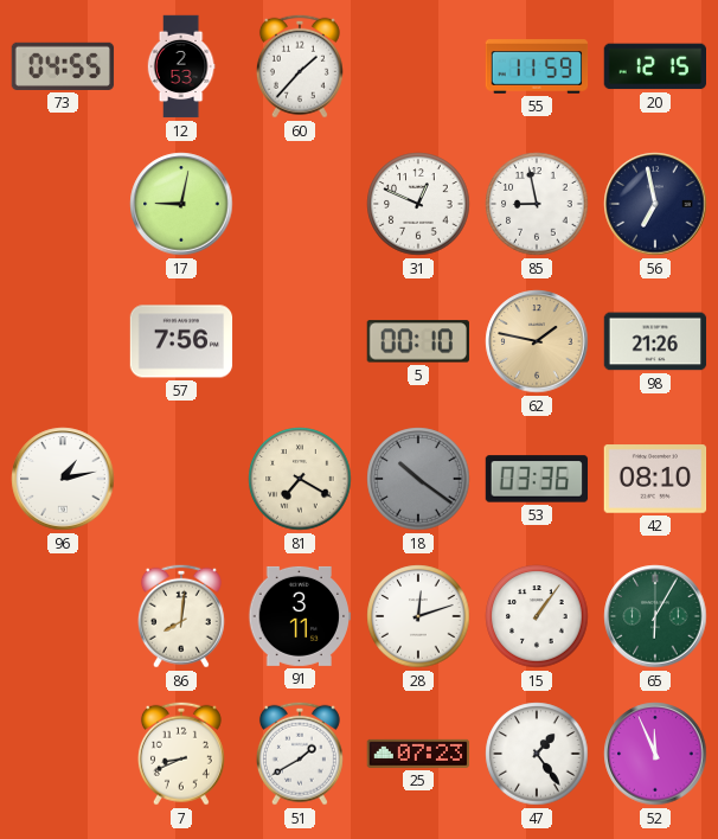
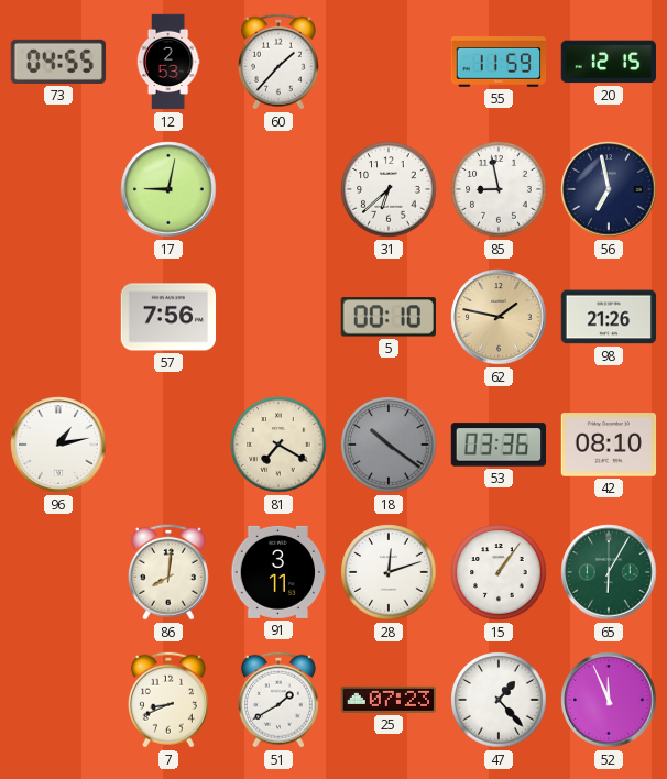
31: 12:49 -> 6:38
47: 1:24 -> 1:23
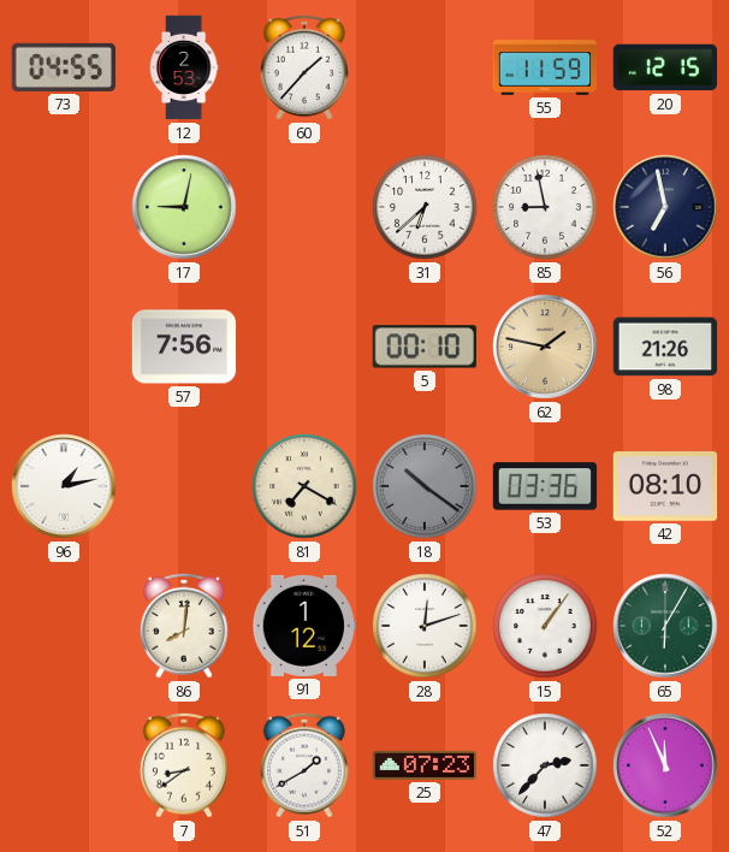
91: 3:11 -> 1:12
7: 8:41 -> 8:39
47: 1:23 -> 2:37
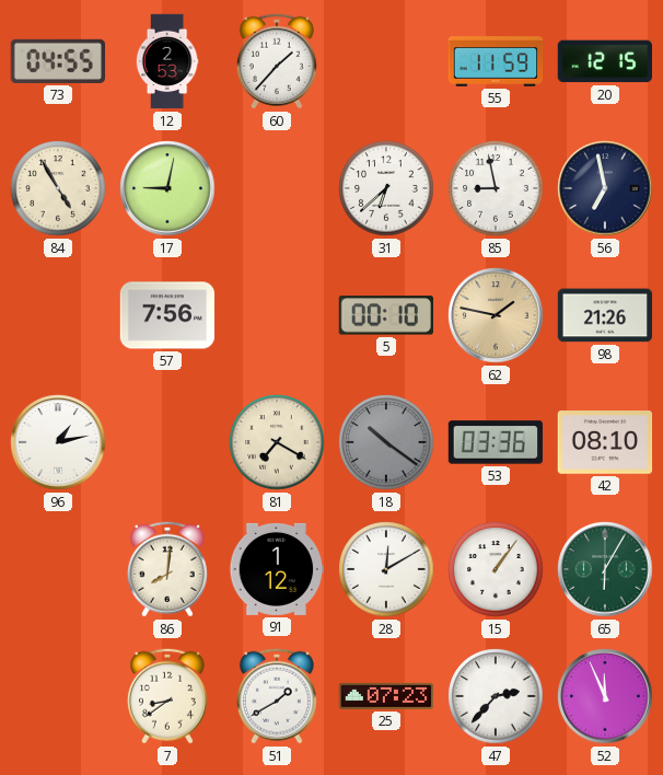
84: none -> 4:55
28: 12:12 -> 12:10
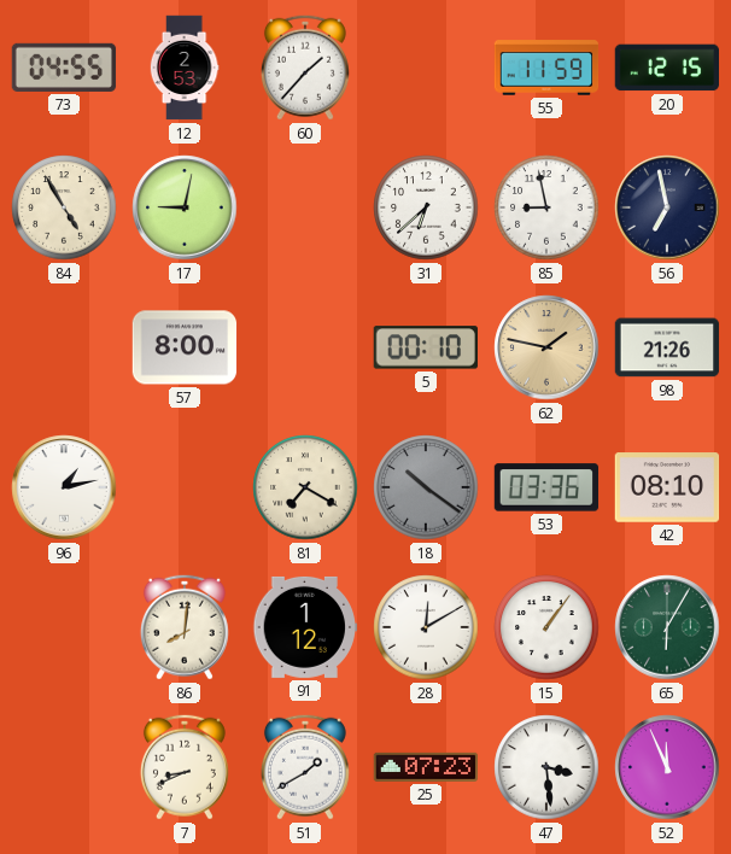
57: 7:56 -> 8:00
7: 8:39 -> 8:41
47: 2:37 -> 3:29
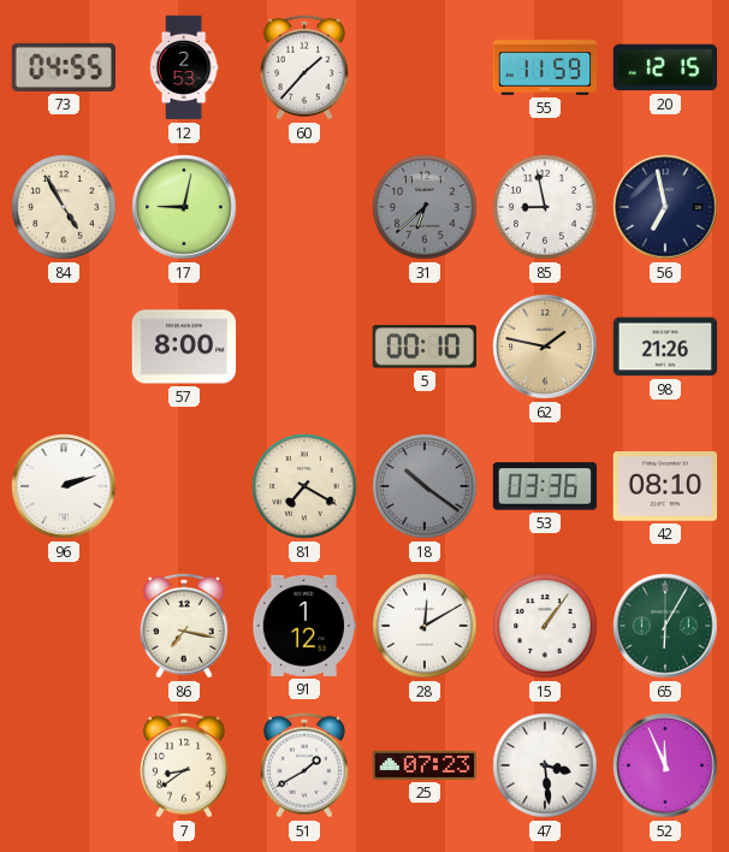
31 dial: white -> grey
96: 1:13 -> 2:12
86: 8:01 -> 7:17
7: 8:41 -> 8:39
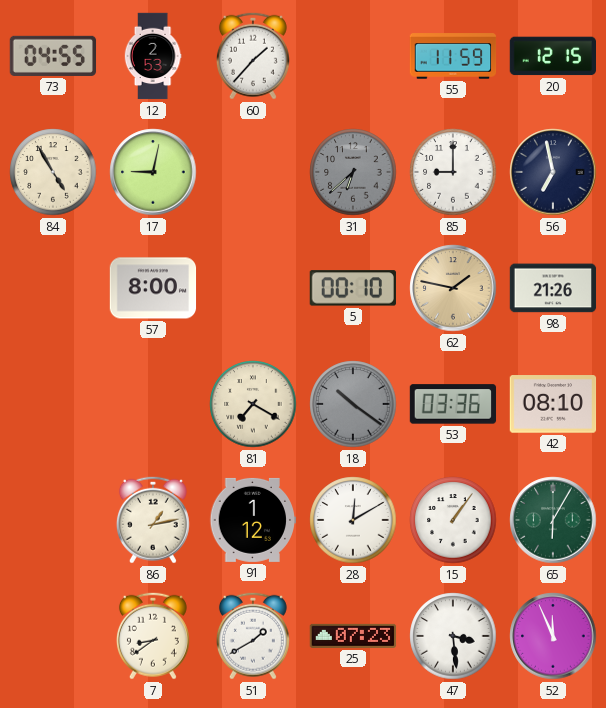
85: 8:58 -> 9:00
96: 2:12 -> none
86: 7:17 -> 1:13
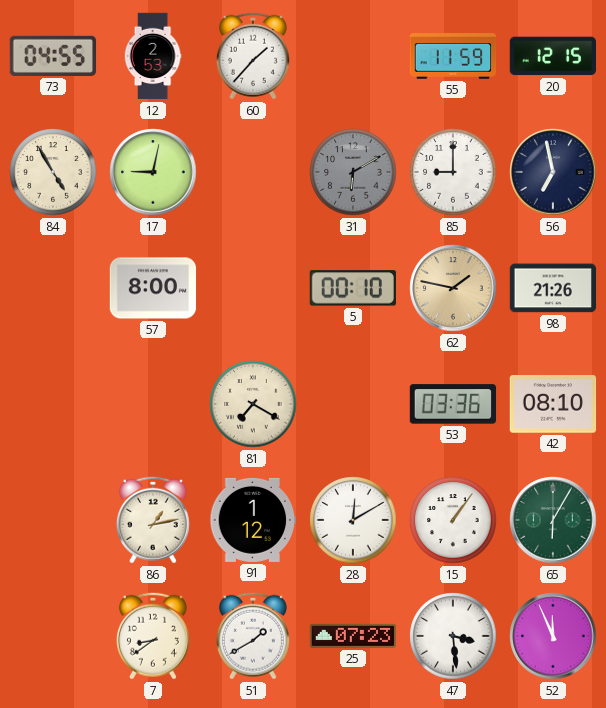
31: 6:38 -> 6:10
18: 10:21 -> none
